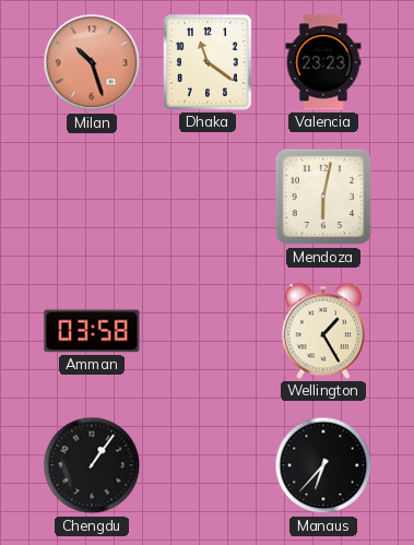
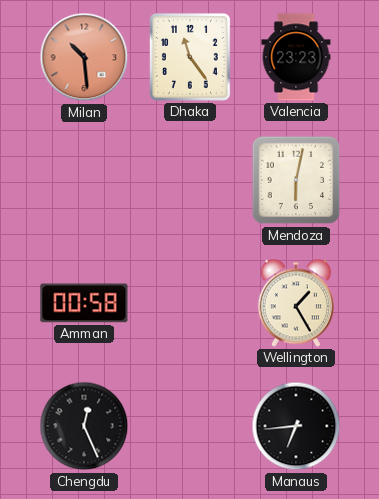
Milan: 10:27 -> 10:29
Dhaka: 11:21 -> 11:24
Amman: 03:58 -> 00:58
Chengdu: 1:06 -> 12:26
Manaus: 6:37 -> 6:44
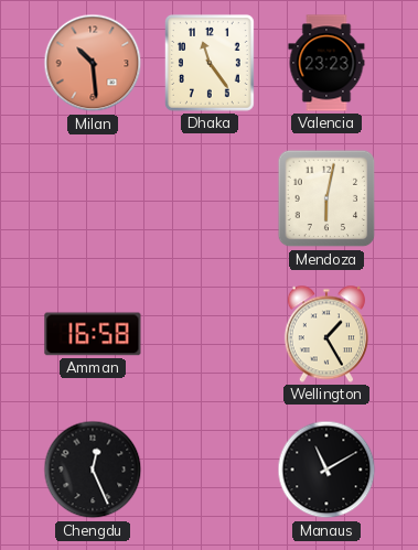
Amman: 00:58 -> 16:58
Manaus: 6:44 -> 11:10
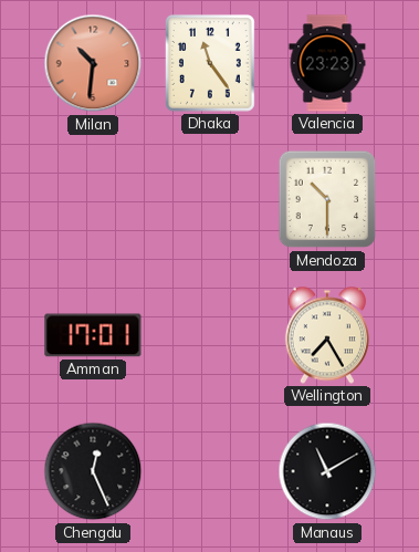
Milan: 10:29 -> 10:31
Mendoza: 6:02 -> 10:30
Amman: 16:58 -> 17:01
Wellington: 1:25 -> 7:25
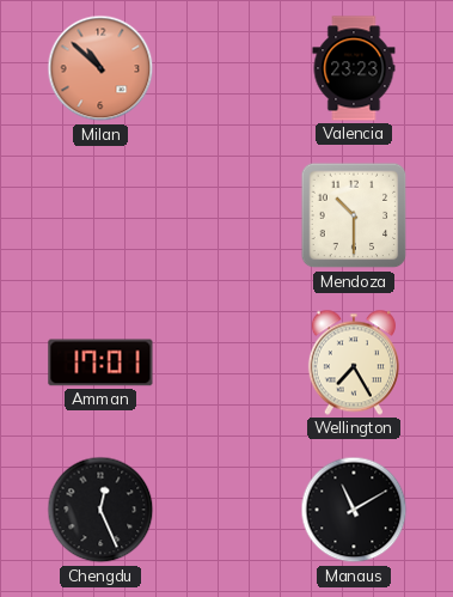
Milan: 10:31 -> 10:52
Dhaka: 11:24 -> none
